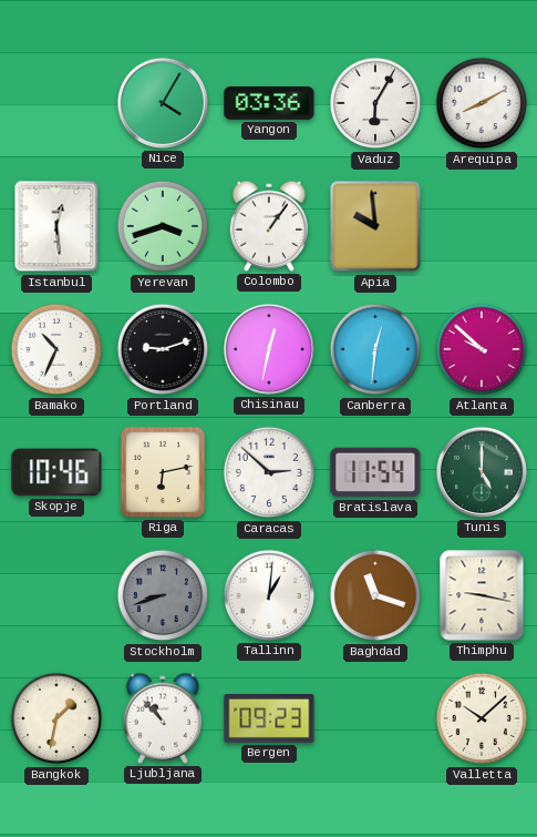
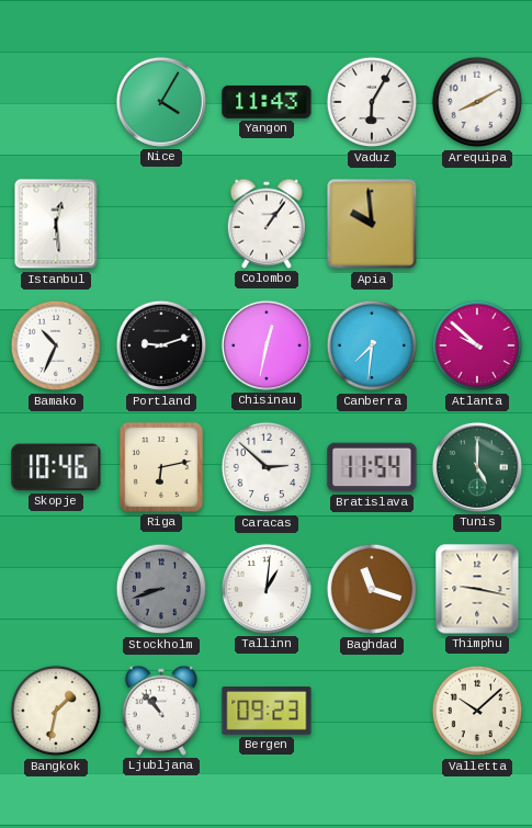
Yangon: 03:36 -> 11:43
Yerevan: 3:42 -> none
Canberra: 12:31 -> 7:31
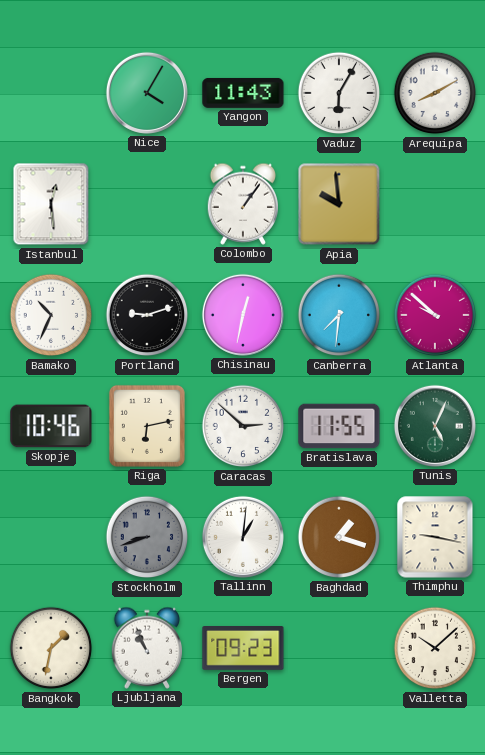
Bratislava: 11:54 -> 11:55
Tunis: 5:00 -> 5:04
Baghdad: 11:18 -> 1:18
Ljubljana: 10:53 -> 10:56
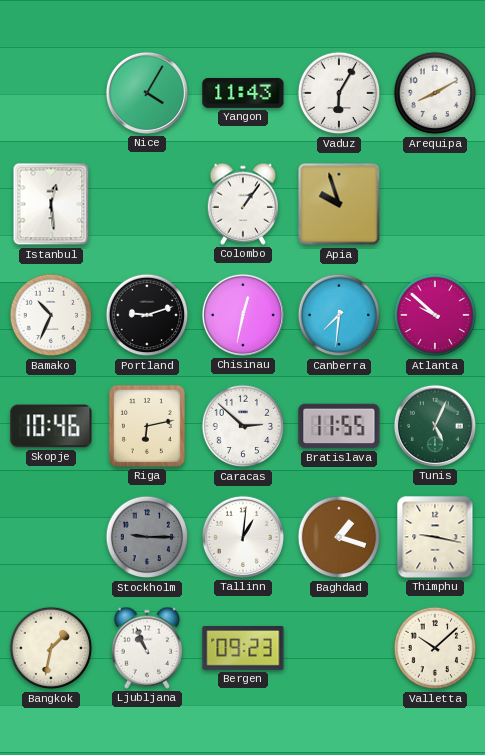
Apia: 9:59 -> 9:57
Stockholm: 8:42 -> 9:15
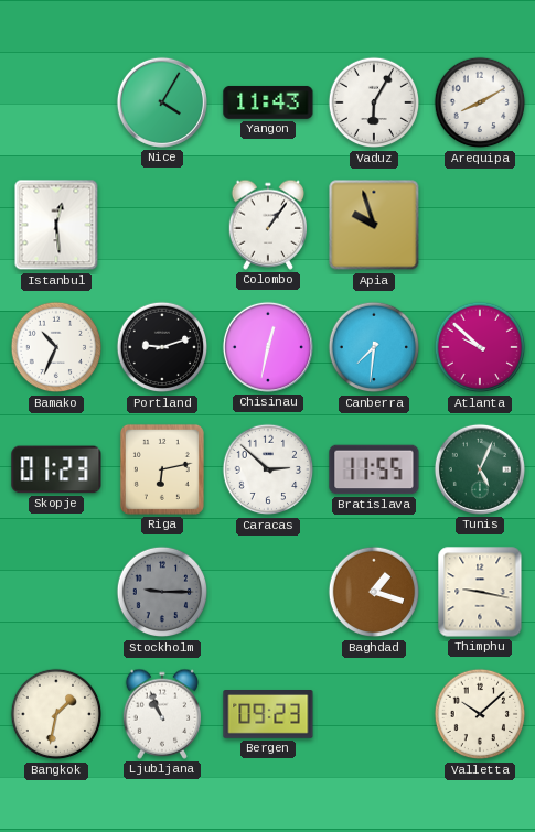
Skopje: 10:46 -> 01:23
Tallinn: 1:01 -> none
